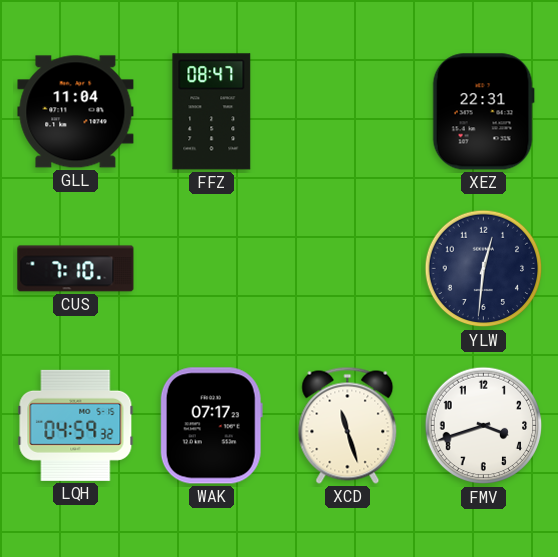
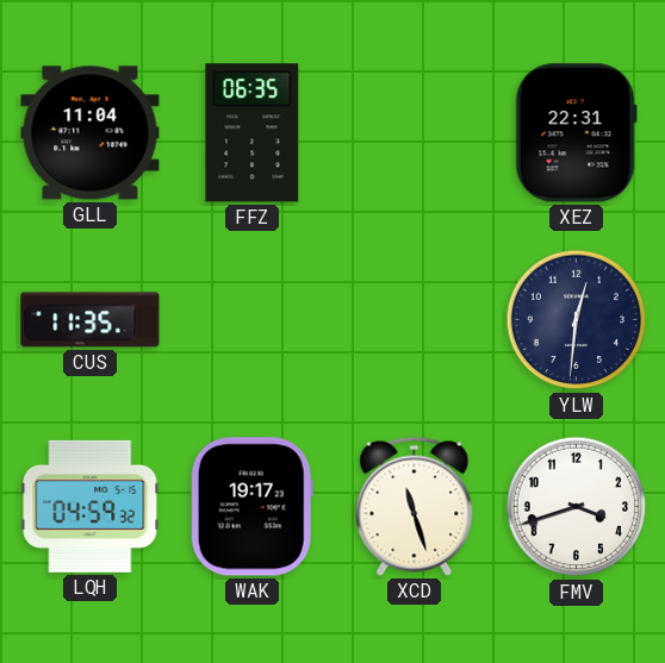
FFZ: 08:47 -> 06:35
CUS: 7:10 -> 11:35
WAK: 07:17 -> 19:17
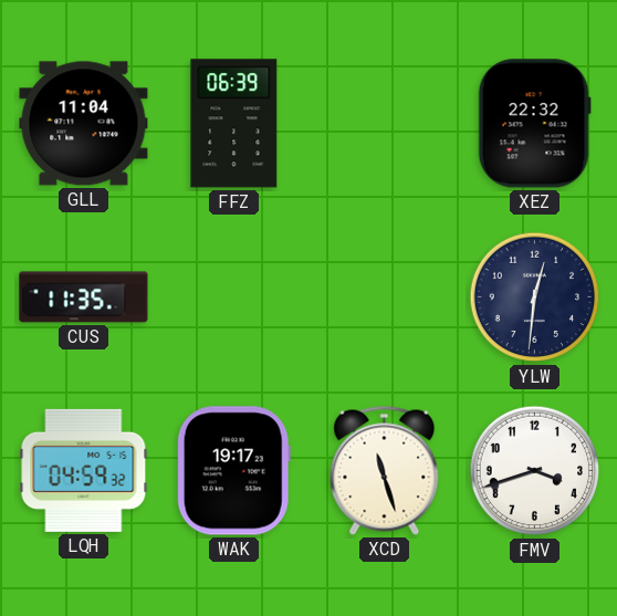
FFZ: 06:35 -> 06:39
XEZ: 22:31 -> 22:32
